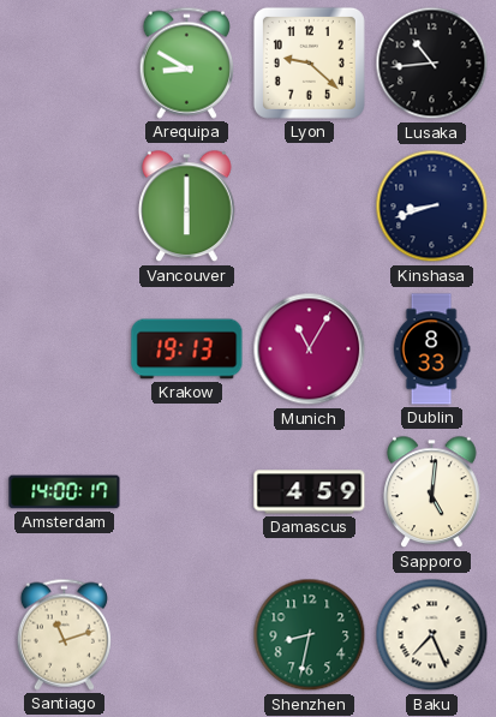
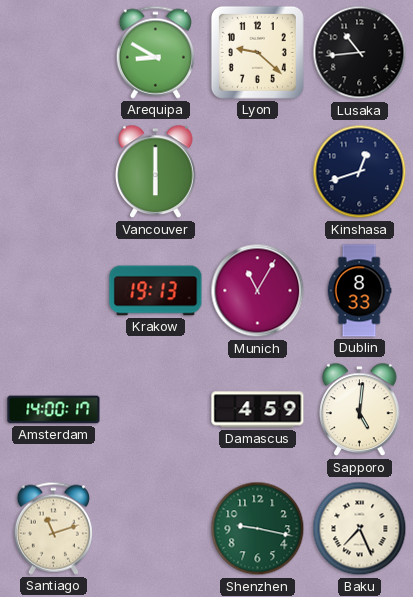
Kinshasa: 8:42 -> 12:42
Shenzhen: 8:32 -> 9:17
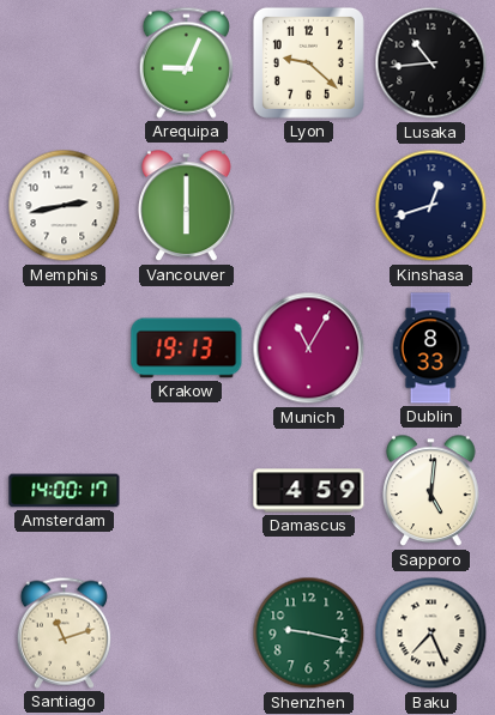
Arequipa: 8:50 -> 9:04
Memphis: none -> 2:43
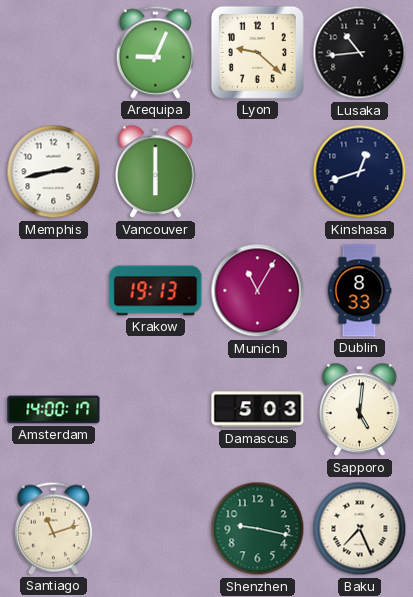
Damascus: 4:59 -> 5:03
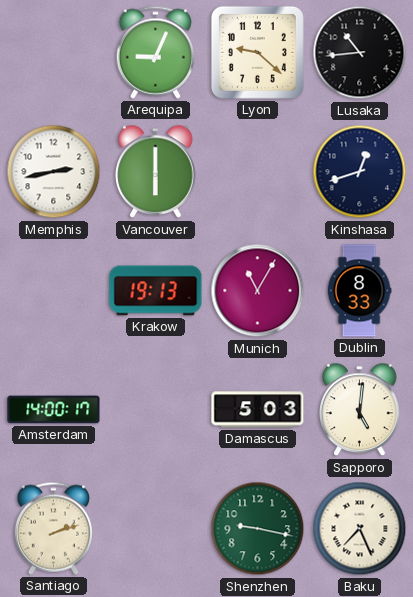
Santiago: 11:12 -> 2:12
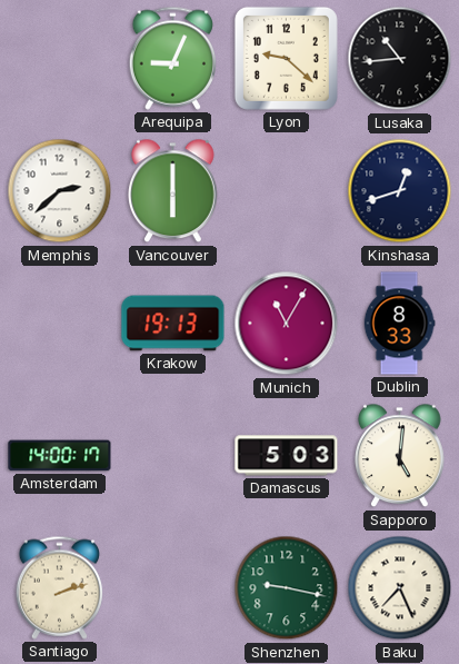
Memphis: 2:43 -> 2:38
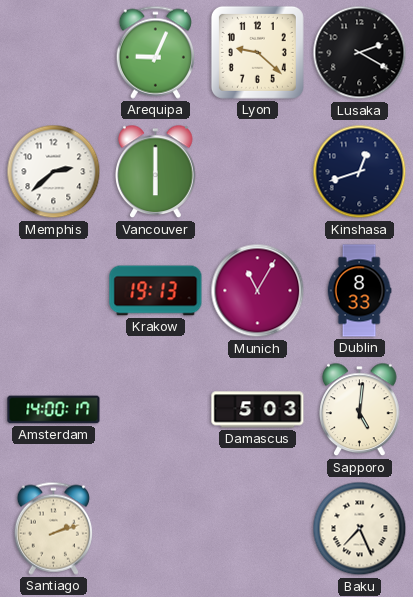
Lusaka: 10:44 -> 2:20
Shenzhen: 9:17 -> none
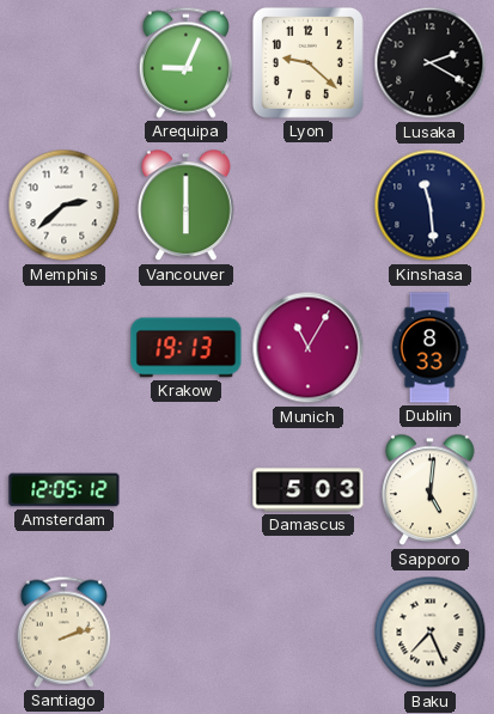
Kinshasa: 12:42 -> 11:29
Amsterdam: 14:00 -> 12:05
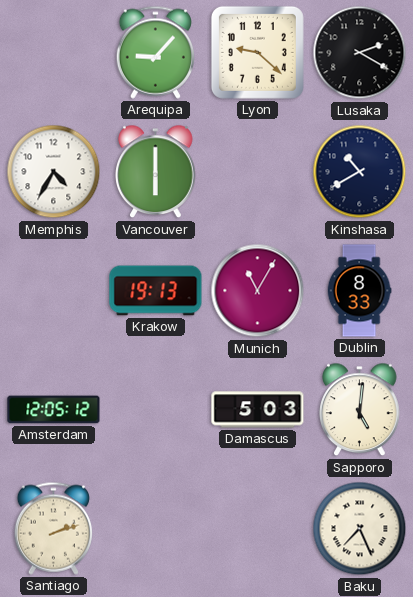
Arequipa: 9:04 -> 9:07
Memphis: 2:38 -> 4:35
Kinshasa: 11:29 -> 10:40
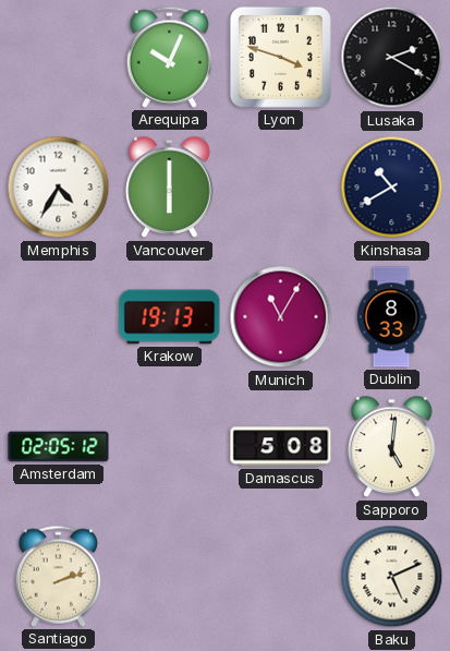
Arequipa: 9:07 -> 10:04
Lyon: 9:22 -> 3:48
Amsterdam: 12:05 -> 02:05
Damascus: 5:03 -> 5:08
Baku: 7:26 -> 5:11
